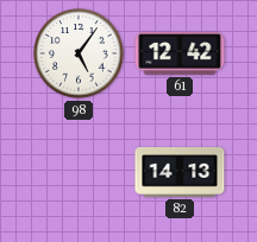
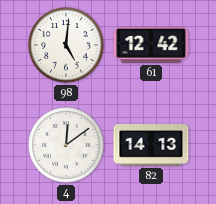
98: 5:06 -> 5:01
4: none -> 12:09
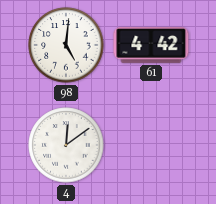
61: 12:42 -> 4:42
82: 14:13 -> none
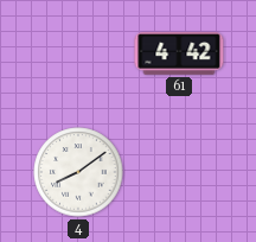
98: 5:01 -> none
4: 12:09 -> 8:09
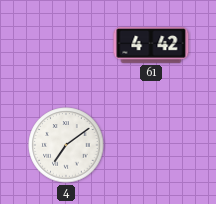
4: 8:09 -> 7:09
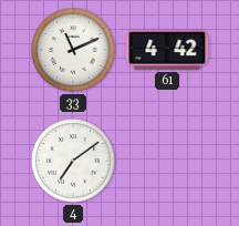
33: none -> 11:11
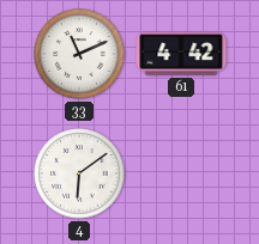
4: 7:09 -> 6:09
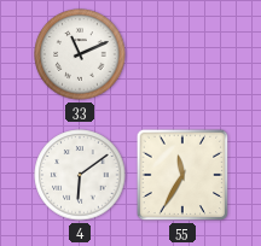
61: 4:42 -> none
55: none -> 11:35
